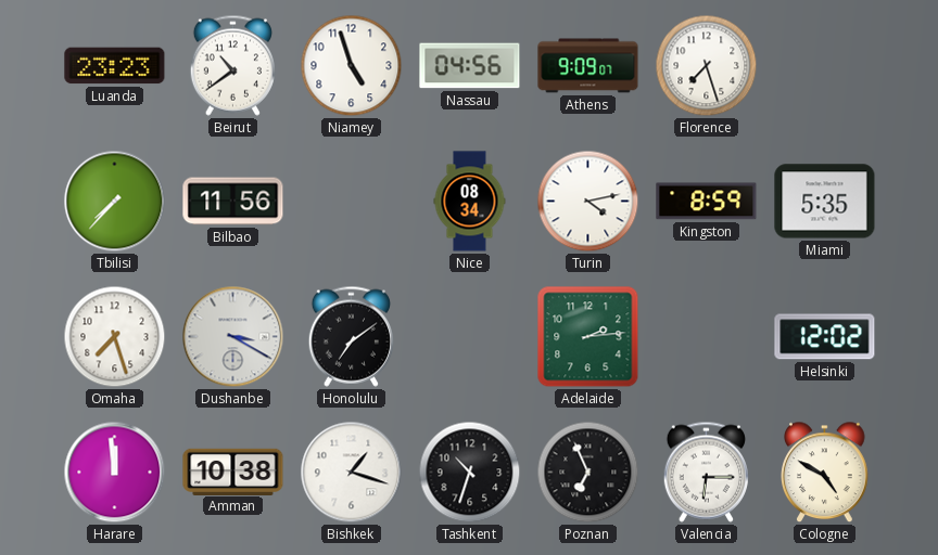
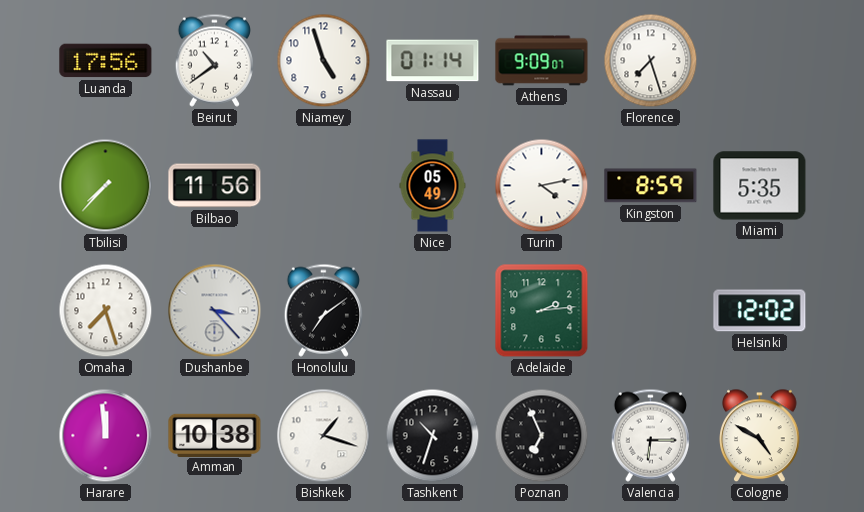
Luanda: 23:23 -> 17:56
Nassau: 04:56 -> 01:14
Nice: 08:34 -> 05:49
Dushanbe: 3:20 -> 3:23
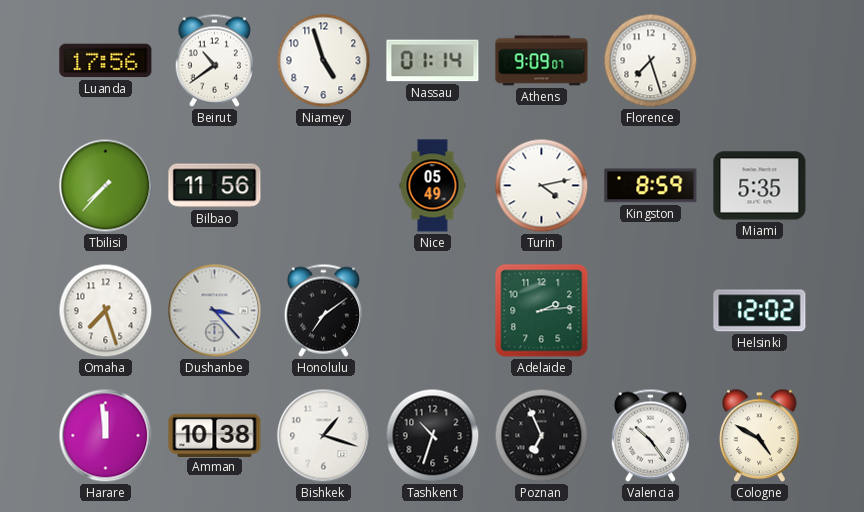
Valencia: 6:15 -> 10:24
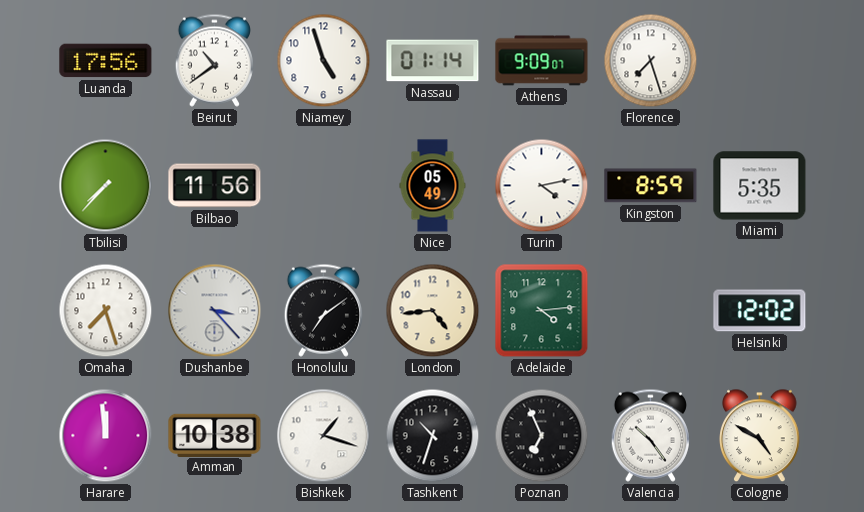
London: none -> 4:44
Adelaide: 2:14 -> 4:14
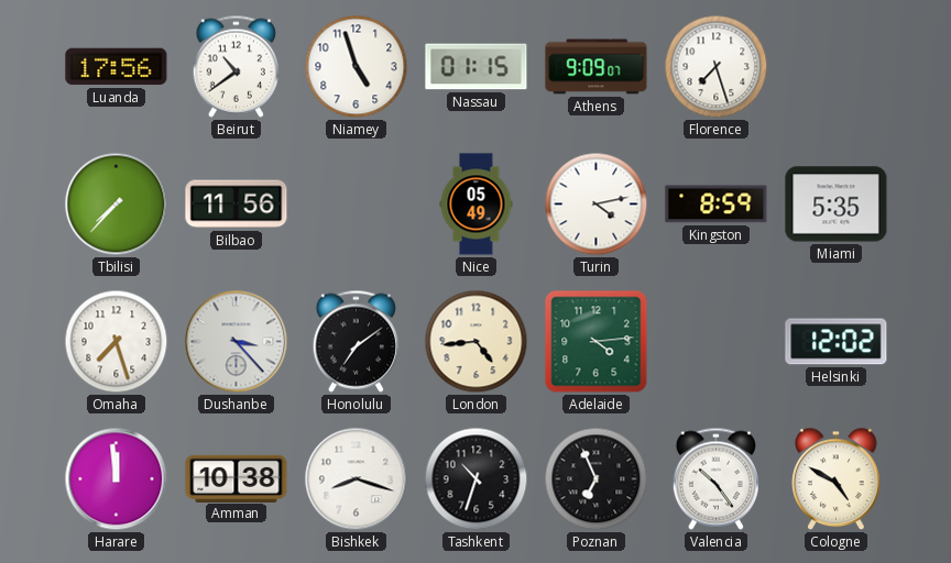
Nassau: 01:14 -> 01:15
Bishkek: 1:18 -> 8:18
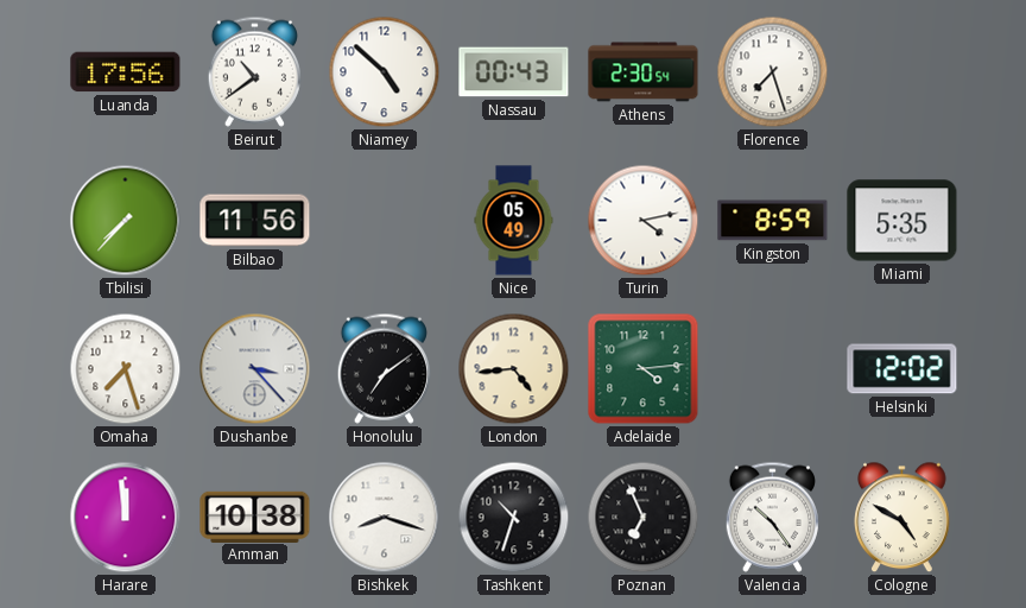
Niamey: 4:57 -> 4:52
Nassau: 01:15 -> 00:43
Athens: 9:09 -> 2:30
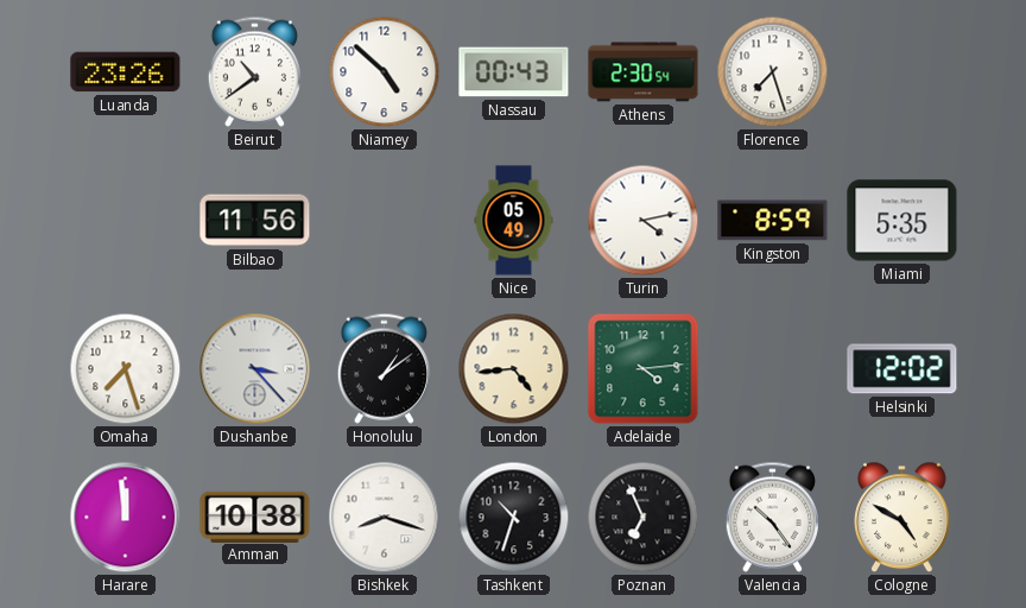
Luanda: 17:56 -> 23:26
Tbilisi: 7:37 -> none
Honolulu: 7:09 -> 1:09
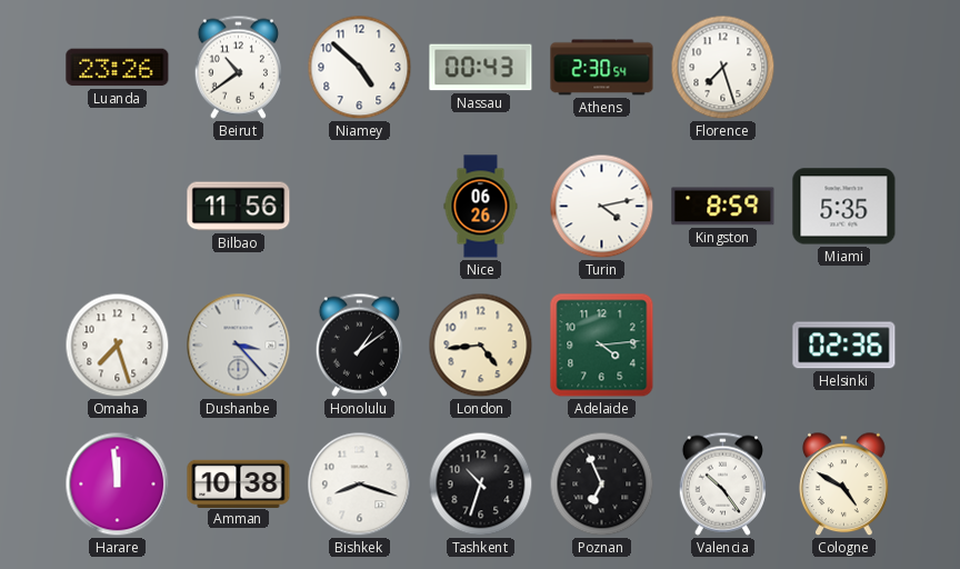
Nice: 05:49 -> 06:26
Helsinki: 12:02 -> 02:36
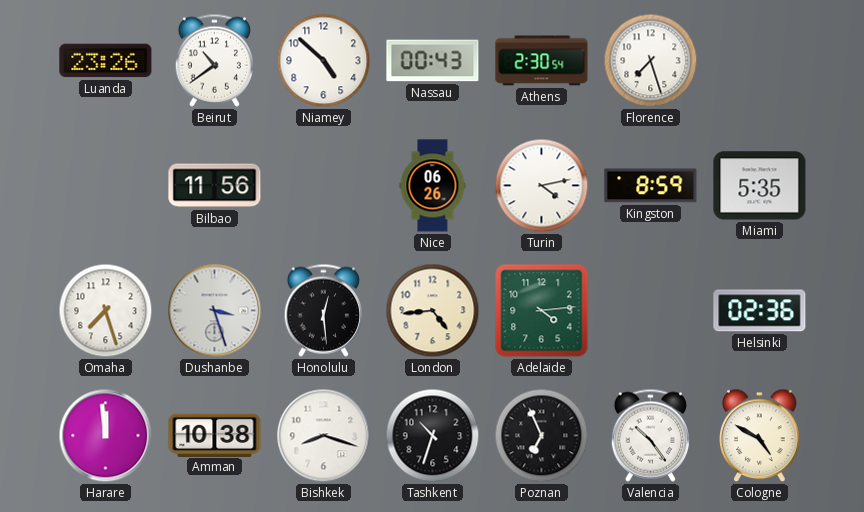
Dushanbe: 3:23 -> 3:27
Honolulu: 1:09 -> 12:29
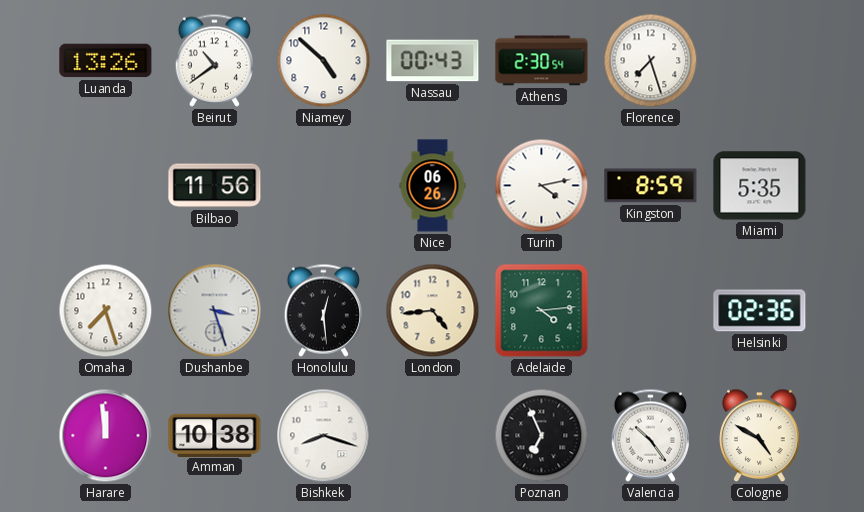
Luanda: 23:26 -> 13:26
Tashkent: 10:33 -> none
